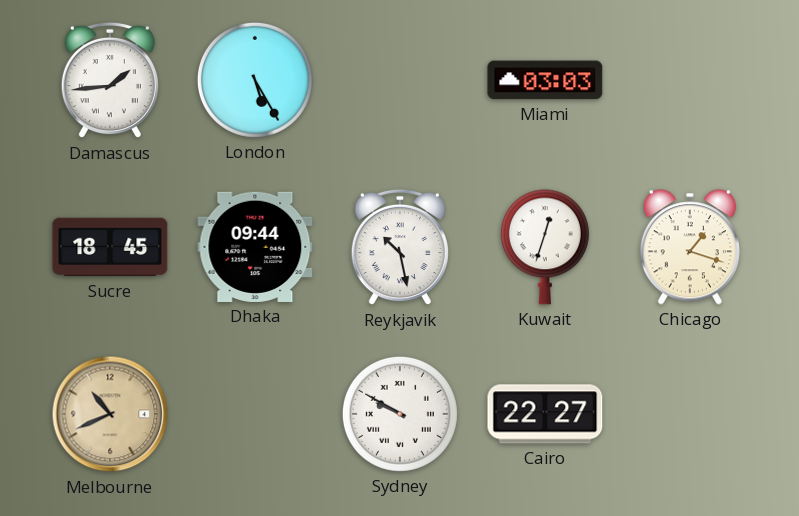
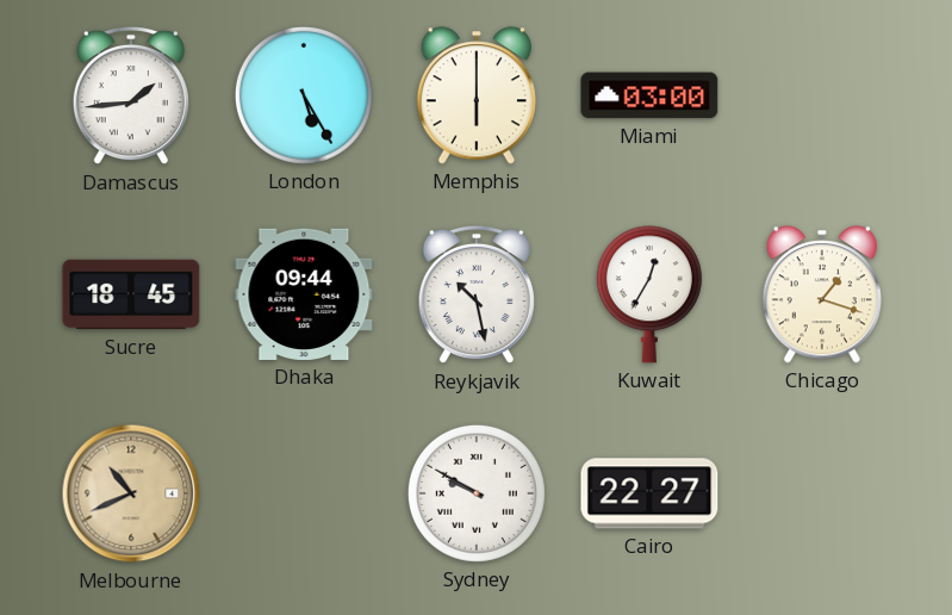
Memphis: none -> 6:00
Miami: 03:03 -> 03:00
Kuwait: 12:33 -> 12:35
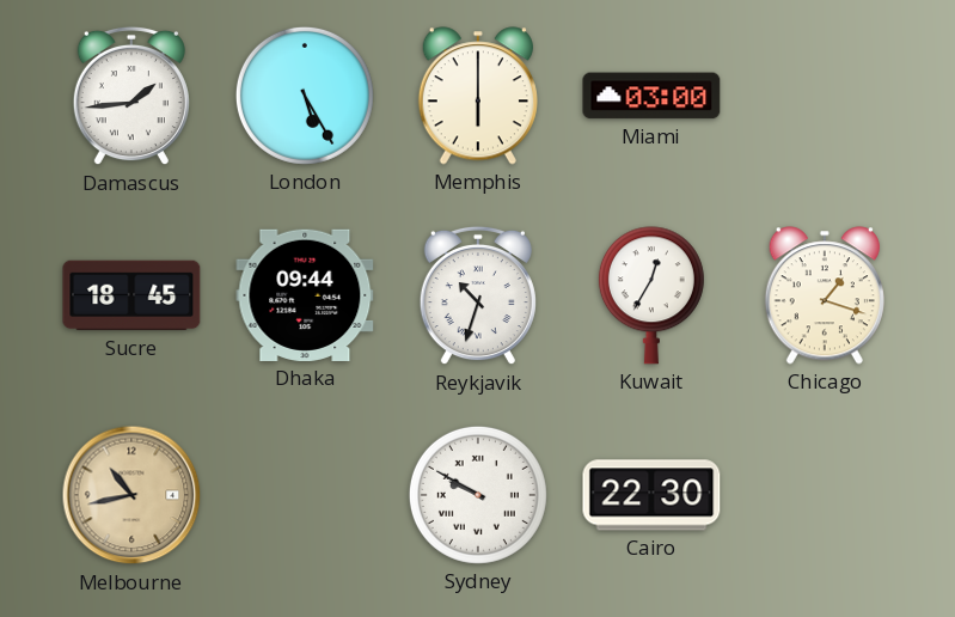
Reykjavik: 10:28 -> 10:33
Melbourne: 10:41 -> 10:43
Cairo: 22:27 -> 22:30
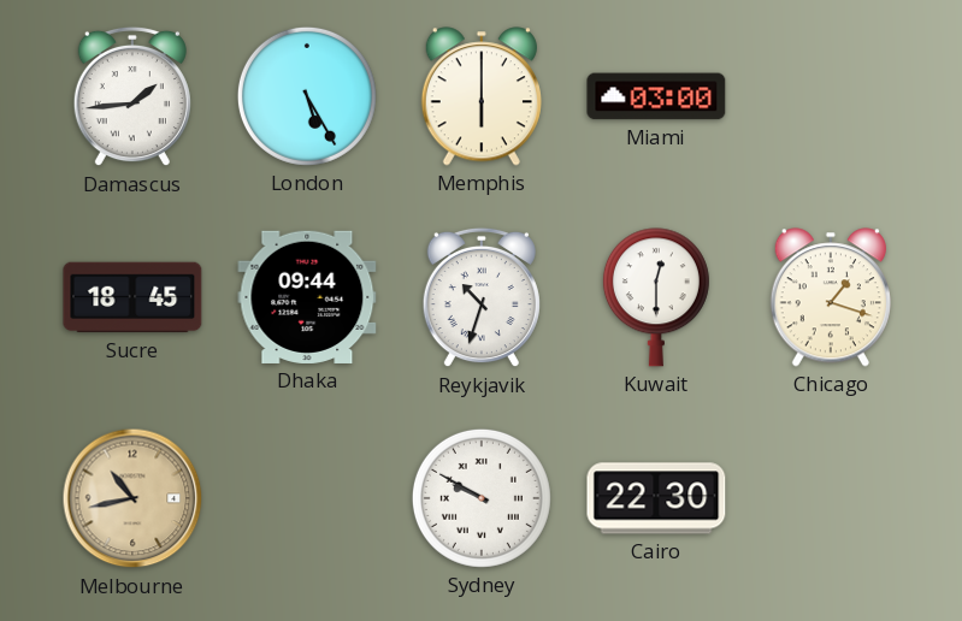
Kuwait: 12:35 -> 12:30
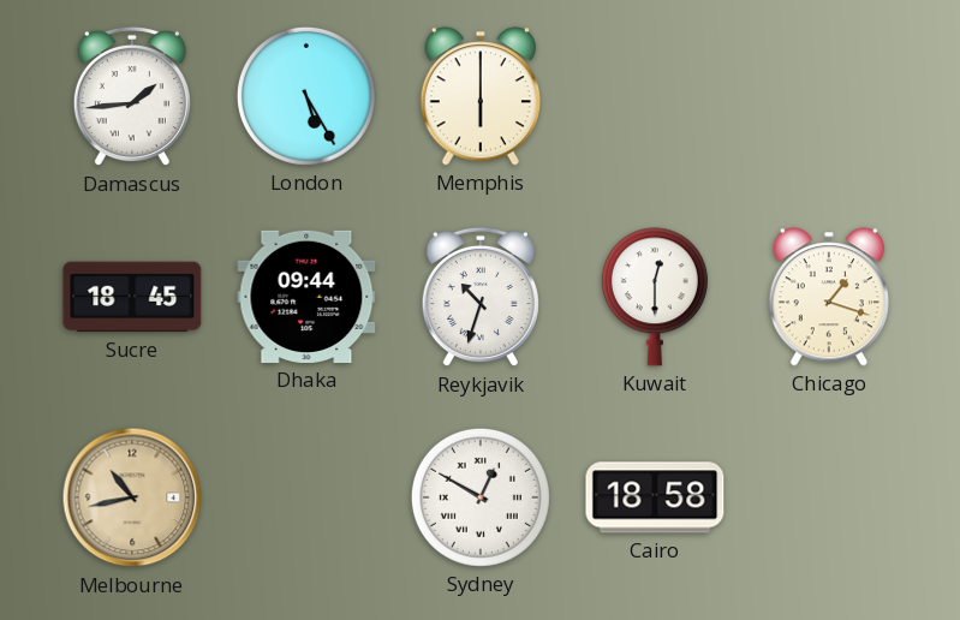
Miami: 03:00 -> none
Sydney: 9:50 -> 12:50
Cairo: 22:30 -> 18:58
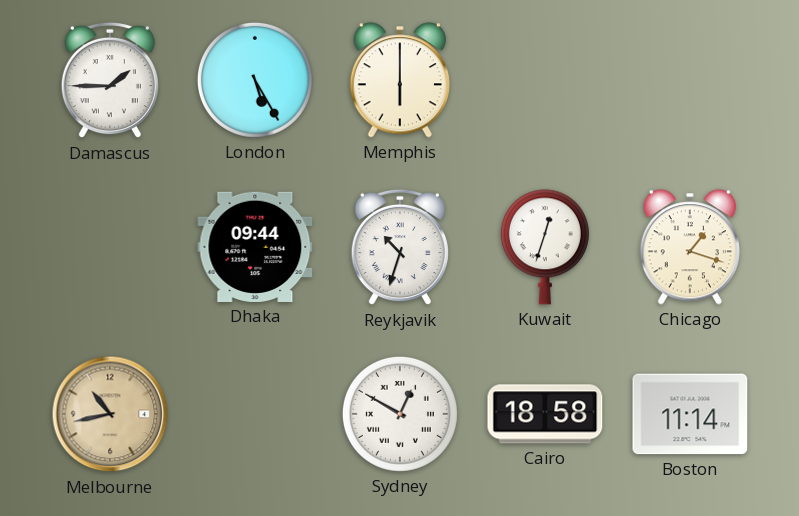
Damascus: 1:44 -> 1:45
Sucre: 18:45 -> none
Kuwait: 12:30 -> 12:33
Boston: none -> 11:14
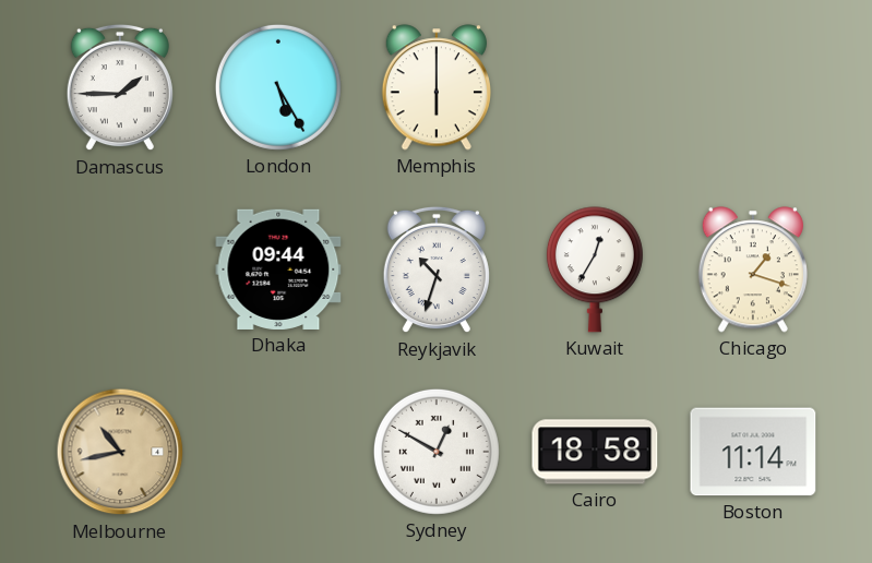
Kuwait: 12:33 -> 12:35
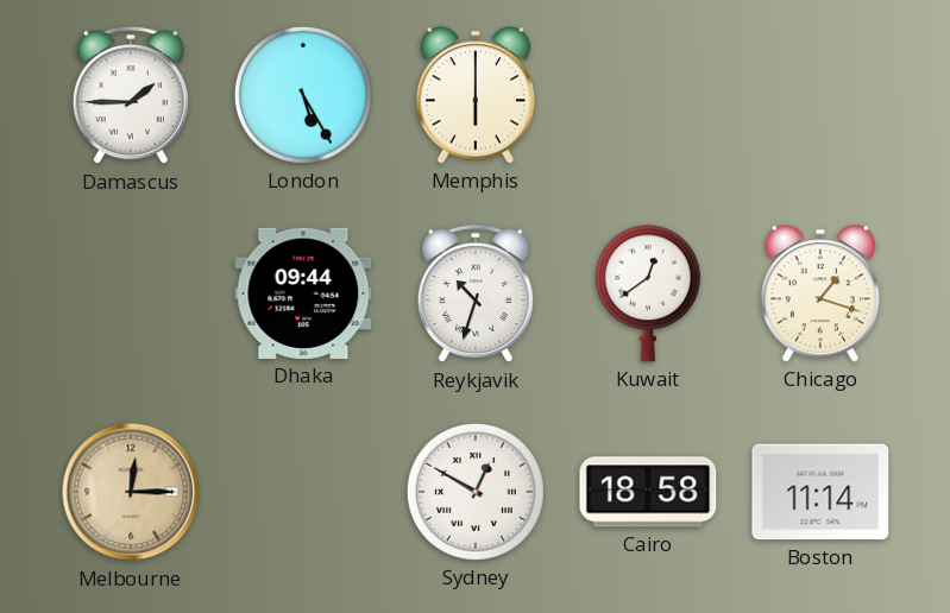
Kuwait: 12:35 -> 12:39
Melbourne: 10:43 -> 12:15
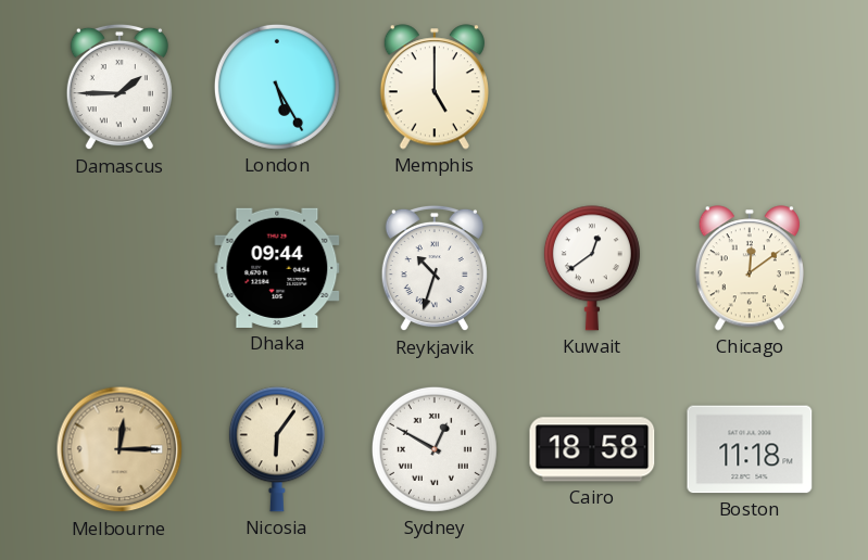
Memphis: 6:00 -> 5:00
Chicago: 1:18 -> 12:09
Nicosia: none -> 6:06
Boston: 11:14 -> 11:18
